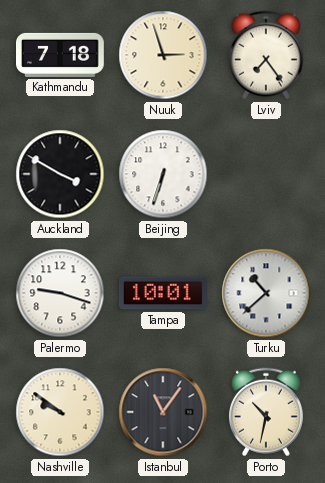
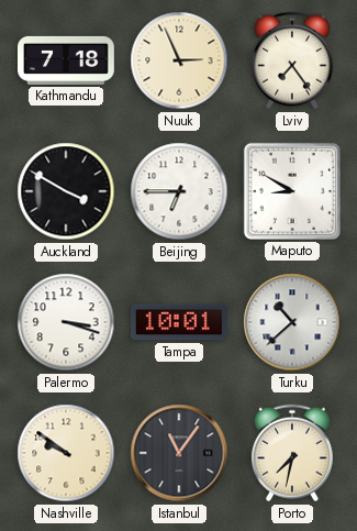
Nuuk: 2:57 -> 2:56
Beijing: 6:33 -> 6:45
Maputo: none -> 8:50
Palermo: 9:18 -> 3:18
Porto: 10:32 -> 7:32
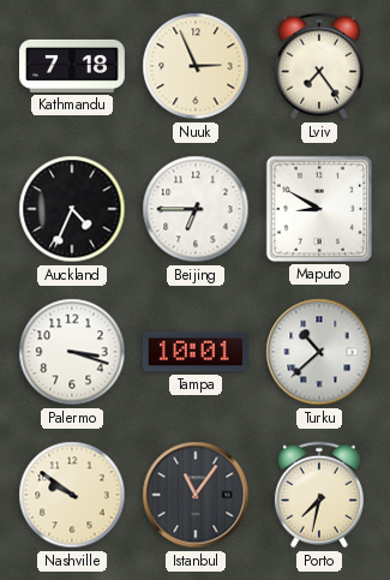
Auckland: 3:50 -> 4:34
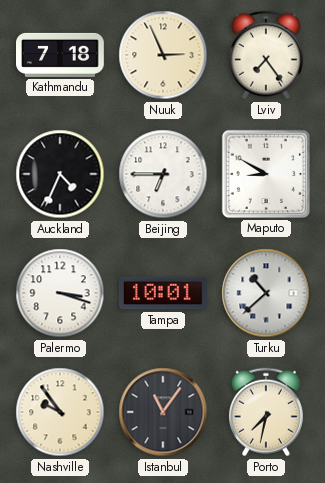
Nashville: 9:51 -> 9:54
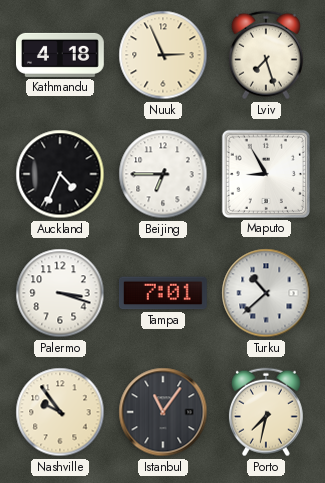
Kathmandu: 7:18 -> 4:18
Lviv: 7:24 -> 7:27
Maputo: 8:50 -> 8:55
Tampa: 10:01 -> 7:01
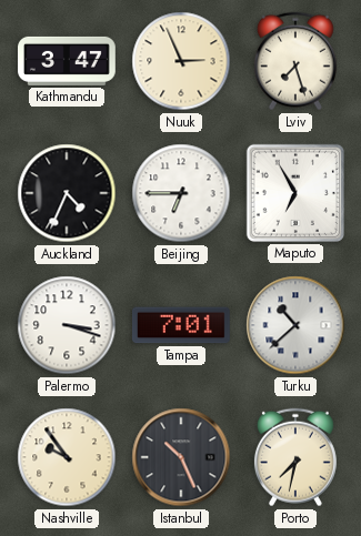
Kathmandu: 4:18 -> 3:47
Maputo: 8:55 -> 6:55
Istanbul: 11:06 -> 10:26
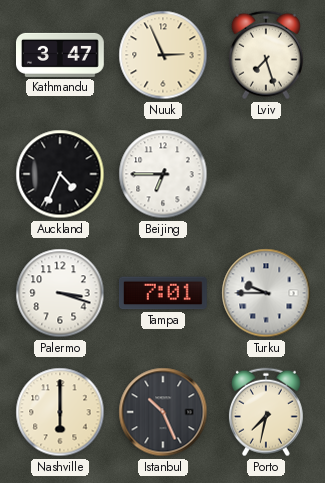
Maputo: 6:55 -> none
Turku: 10:38 -> 9:45
Nashville: 9:54 -> 6:00
